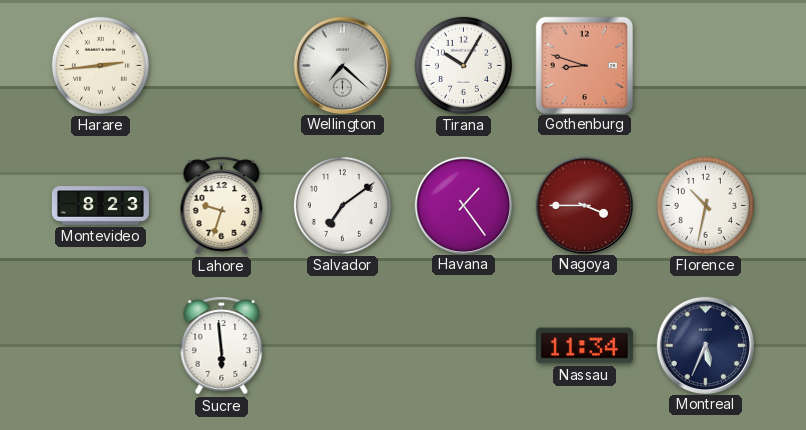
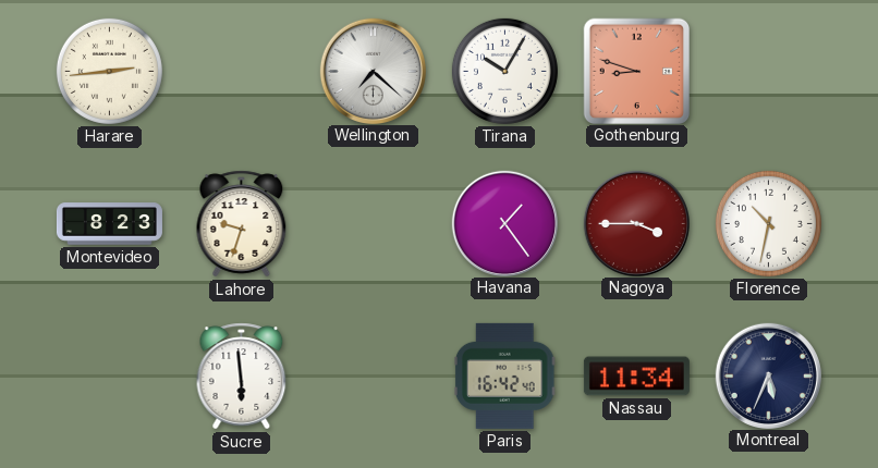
Salvador: 7:09 -> none
Paris: none -> 16:42
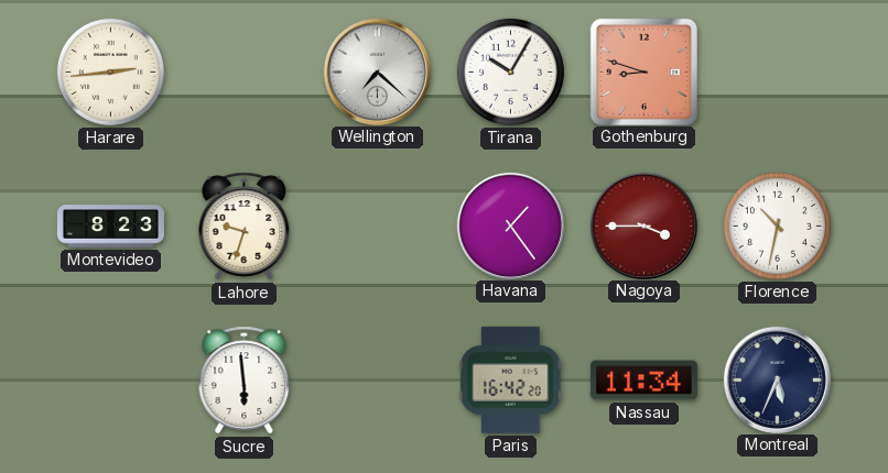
Paris: 16:42:40 -> 16:42:20
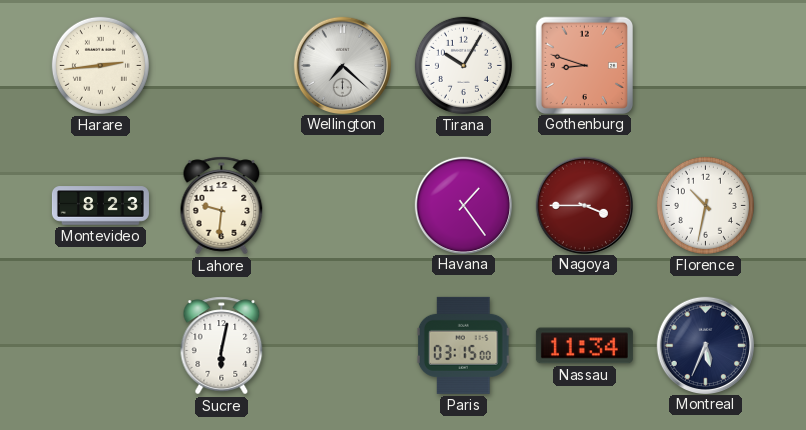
Lahore: 9:33 -> 9:31
Sucre: 5:59 -> 6:02
Paris: 16:42 -> 03:15
